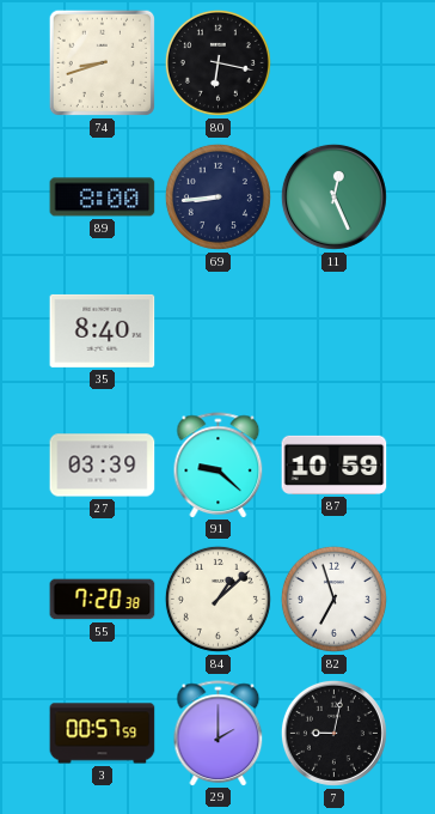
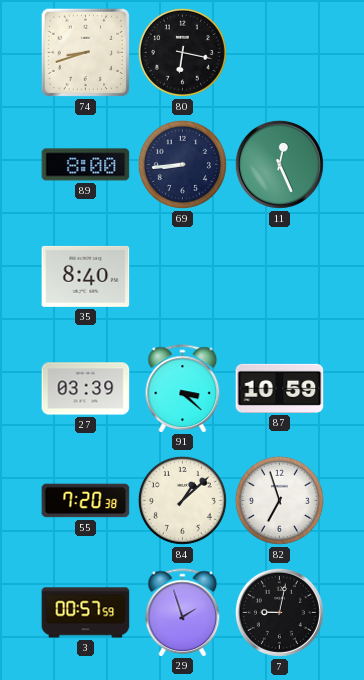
91: 9:22 -> 3:22
29: 2:00 -> 1:57
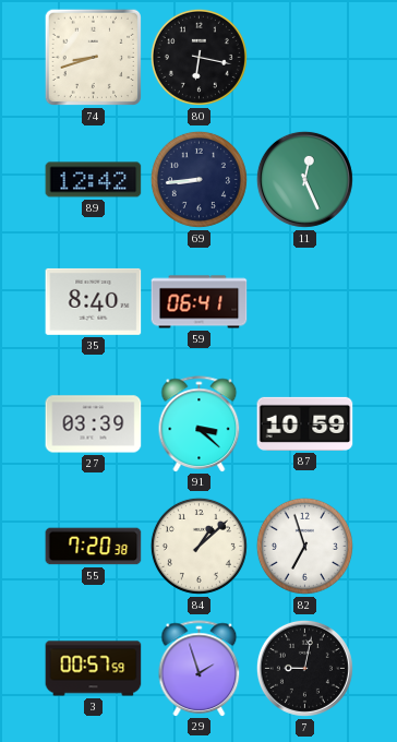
89: 8:00 -> 12:42
59: none -> 06:41
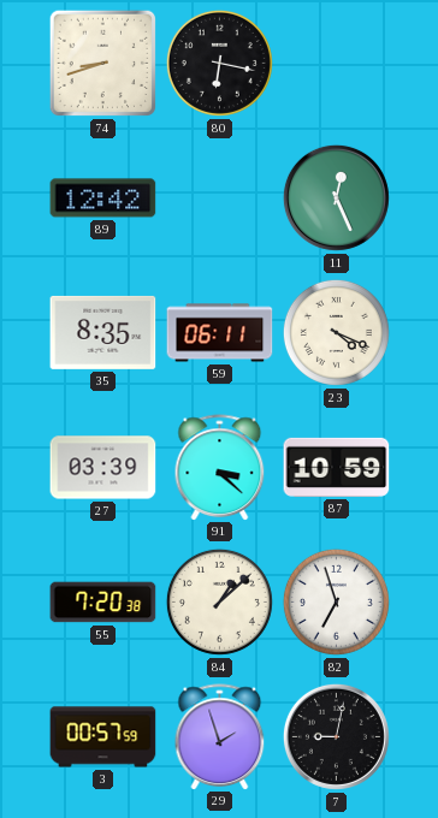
69: 8:44 -> none
35: 8:40 -> 8:35
59: 06:41 -> 06:11
23: none -> 4:19
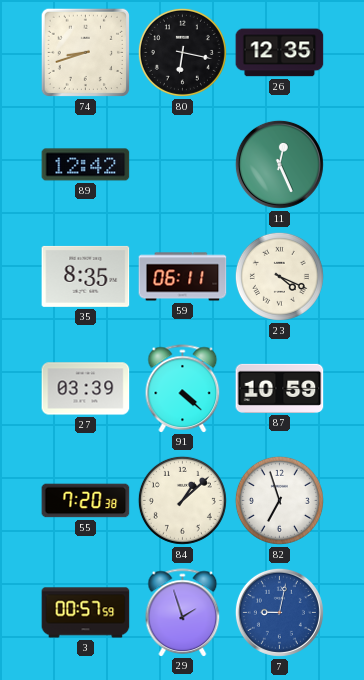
26: none -> 12:35
91: 3:22 -> 4:22
7 dial: black -> blue
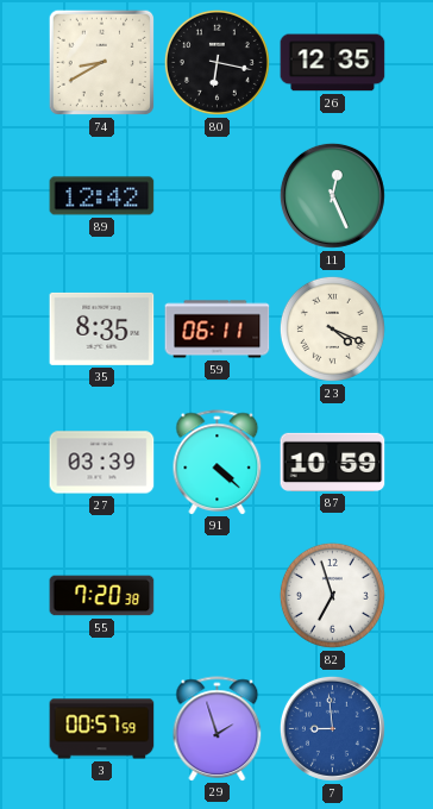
74: 8:42 -> 8:40
84: 1:08 -> none
7: 9:02 -> 8:59
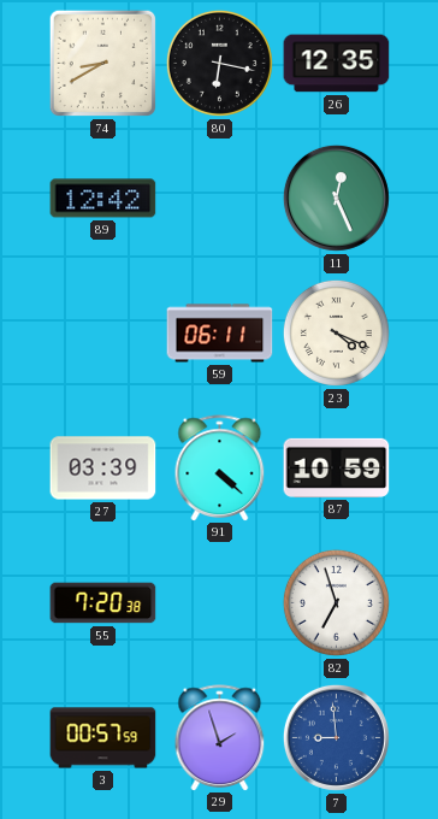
35: 8:35 -> none
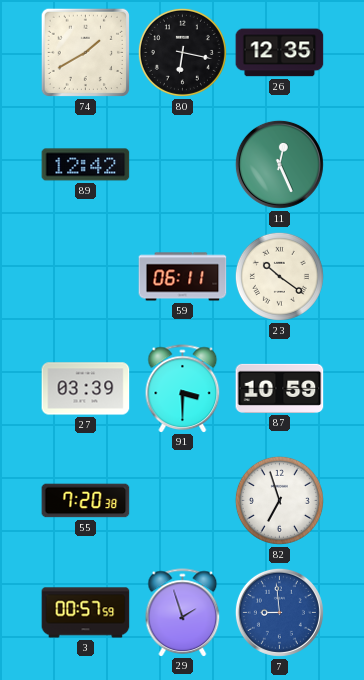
74: 8:40 -> 1:40
23: 4:19 -> 10:21
91: 4:22 -> 3:30
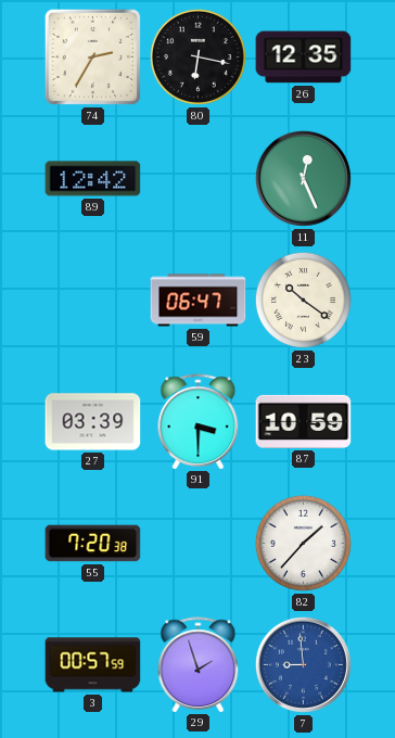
74: 1:40 -> 2:35
59: 06:11 -> 06:47
82: 6:57 -> 1:37
